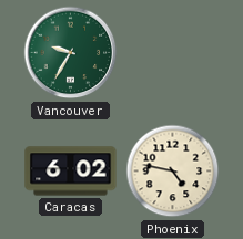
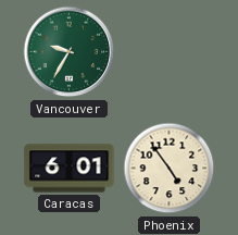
Caracas: 6:02 -> 6:01
Phoenix: 4:47 -> 4:54
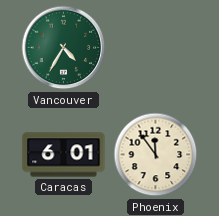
Vancouver: 9:35 -> 4:35
Phoenix: 4:54 -> 11:54
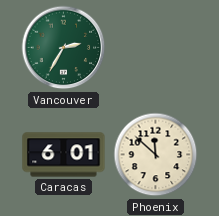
Vancouver: 4:35 -> 2:35
Phoenix: 11:54 -> 11:52
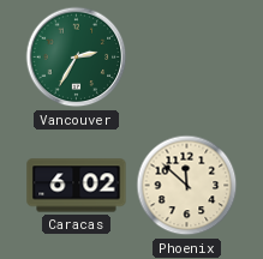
Caracas: 6:01 -> 6:02
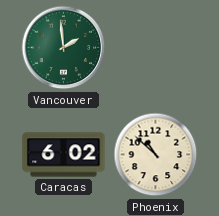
Vancouver: 2:35 -> 1:59
Phoenix: 11:52 -> 10:52
